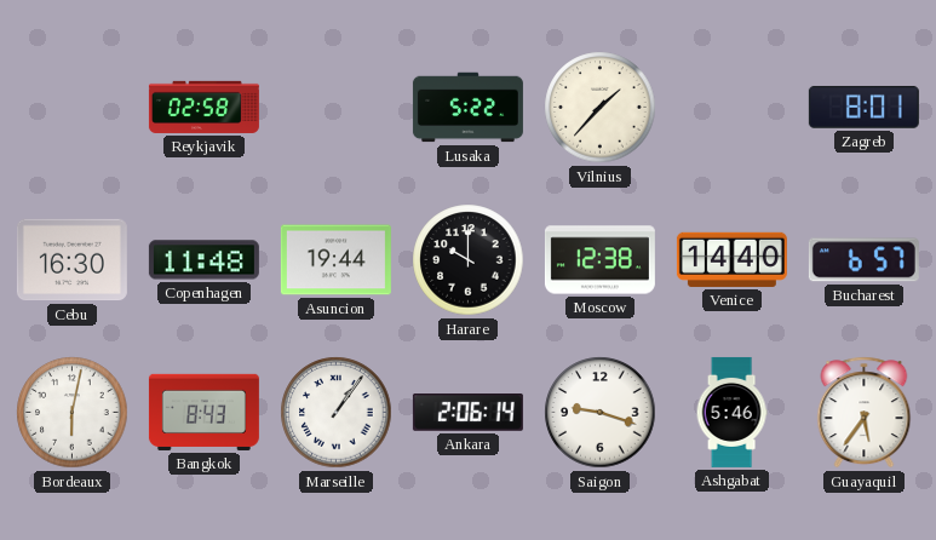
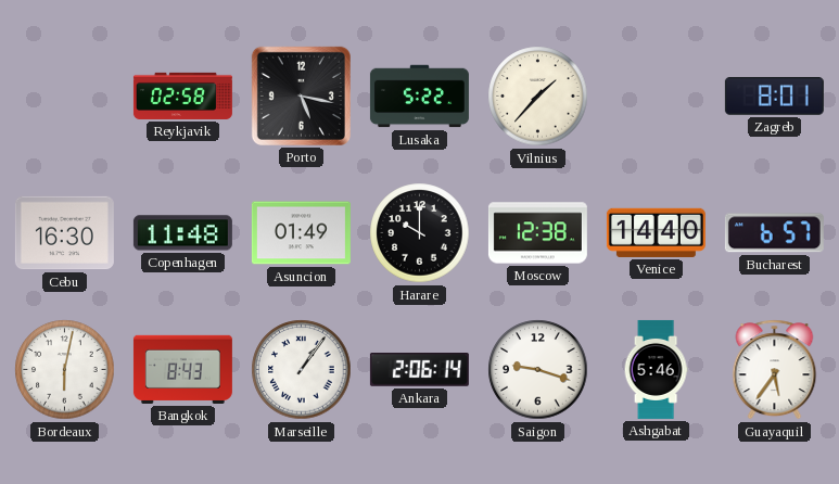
Porto: none -> 5:17
Asuncion: 19:44 -> 01:49
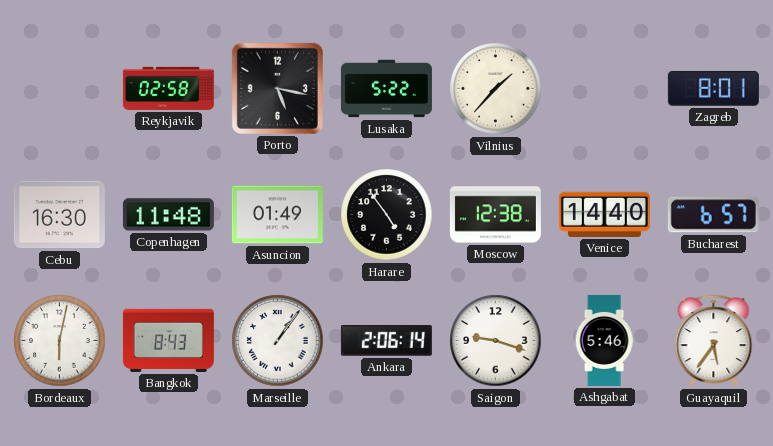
Harare: 10:00 -> 4:54
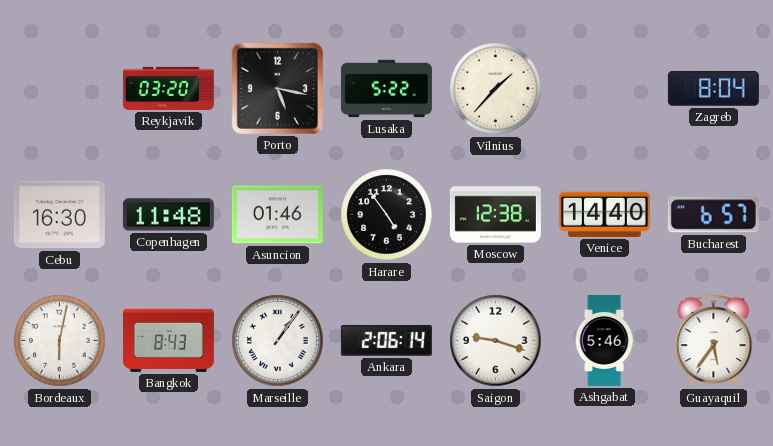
Reykjavik: 02:58 -> 03:20
Zagreb: 8:01 -> 8:04
Asuncion: 01:49 -> 01:46
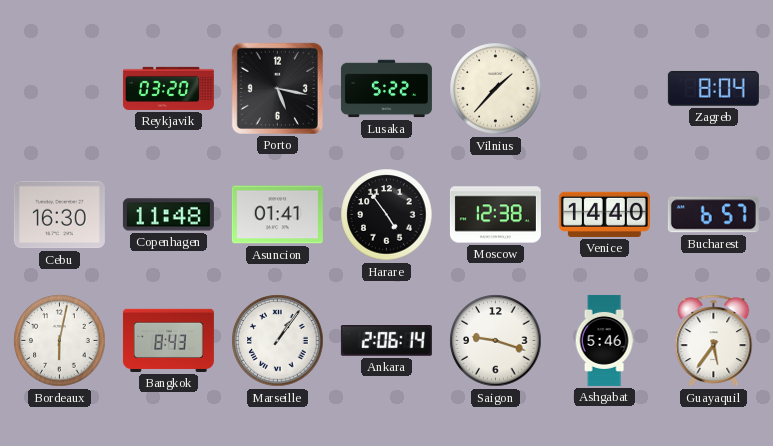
Asuncion: 01:46 -> 01:41
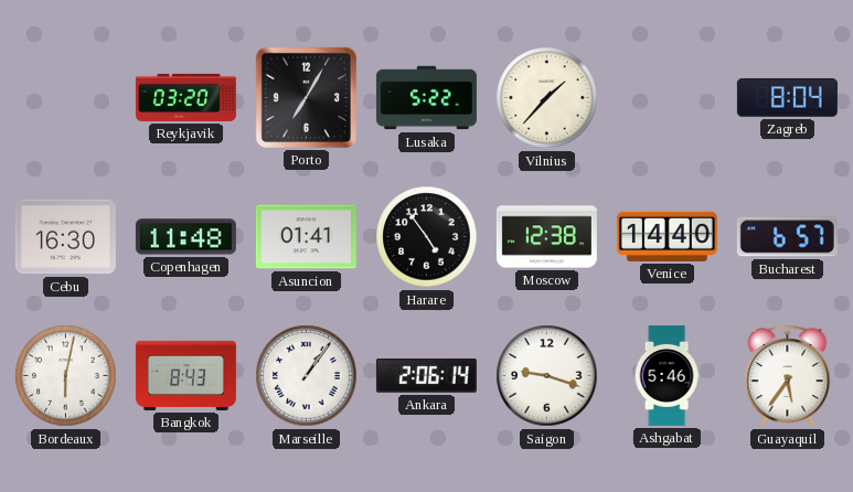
Porto: 5:17 -> 7:05
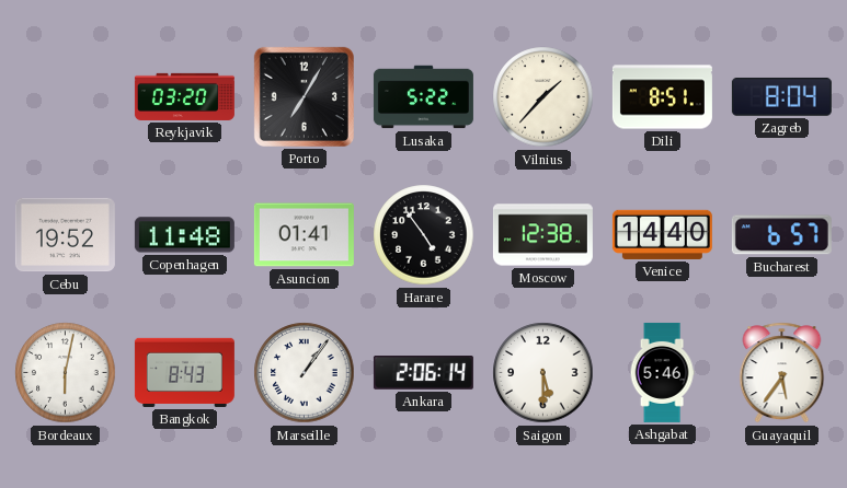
Dili: none -> 8:51
Cebu: 16:30 -> 19:52
Saigon: 9:18 -> 5:30
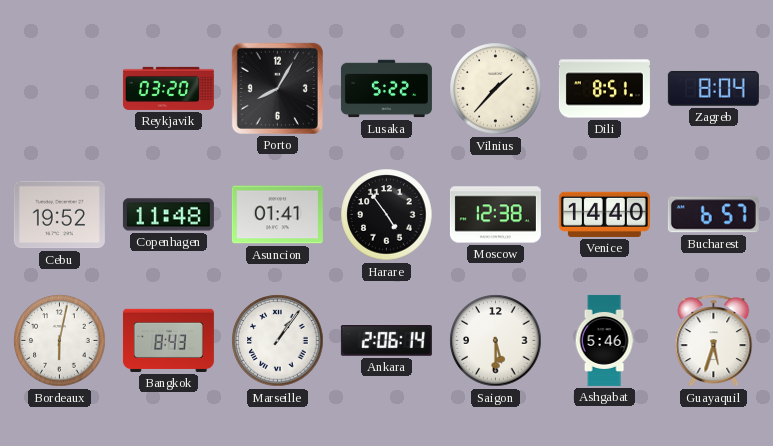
Porto: 7:05 -> 8:05
Guayaquil: 5:36 -> 5:33
